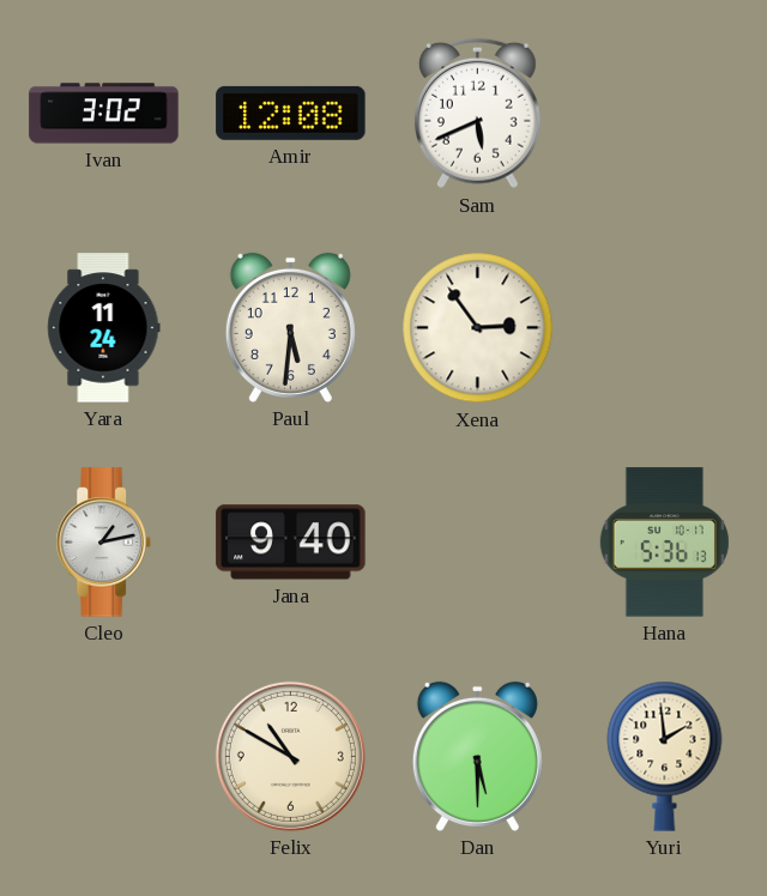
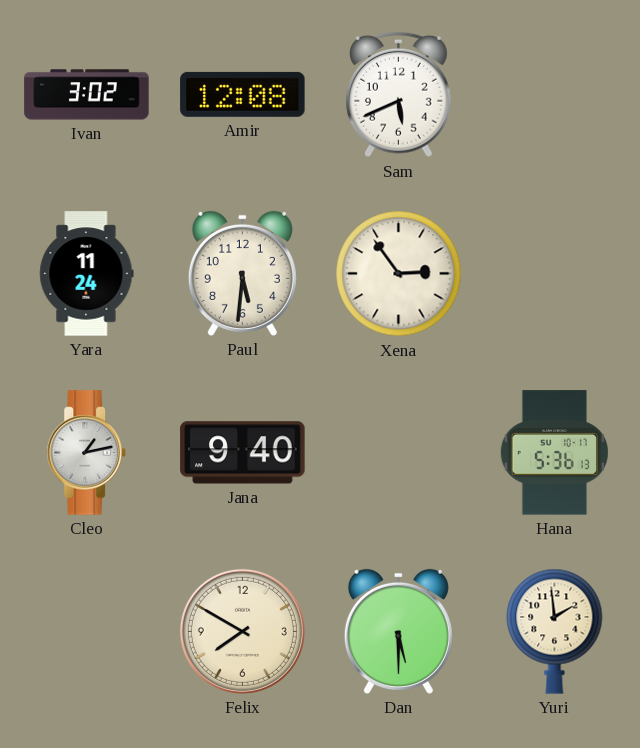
Felix: 10:50 -> 7:50
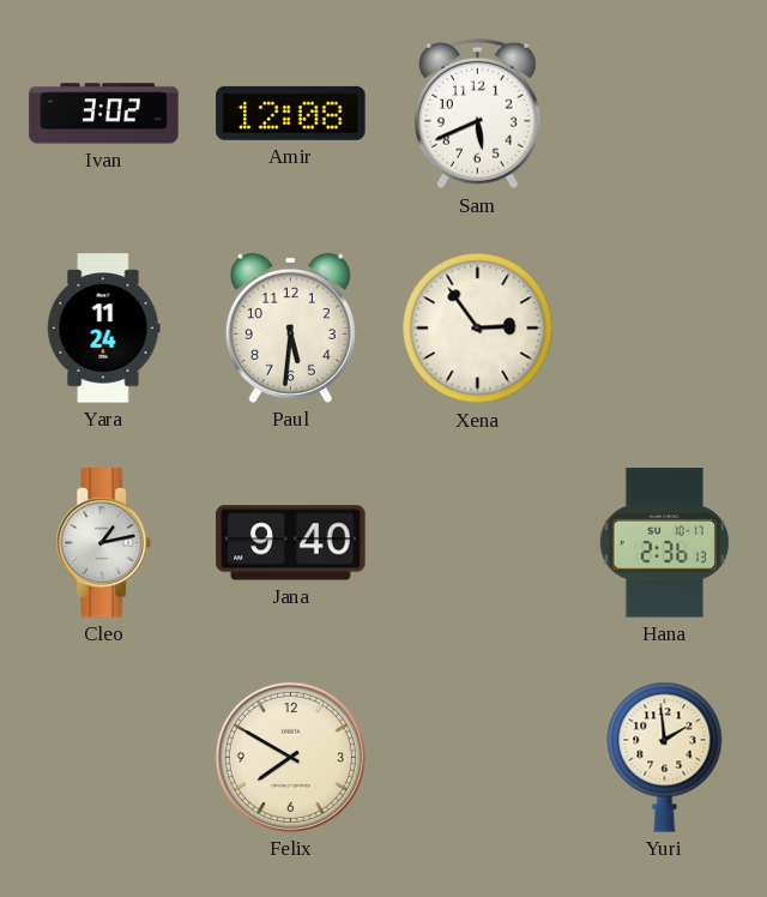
Hana: 5:36 -> 2:36
Dan: 5:30 -> none
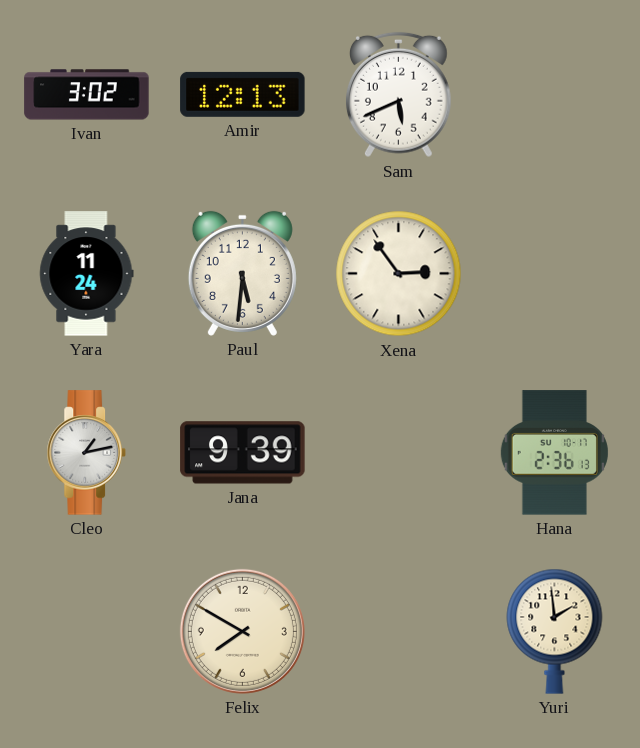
Amir: 12:08 -> 12:13
Jana: 9:40 -> 9:39
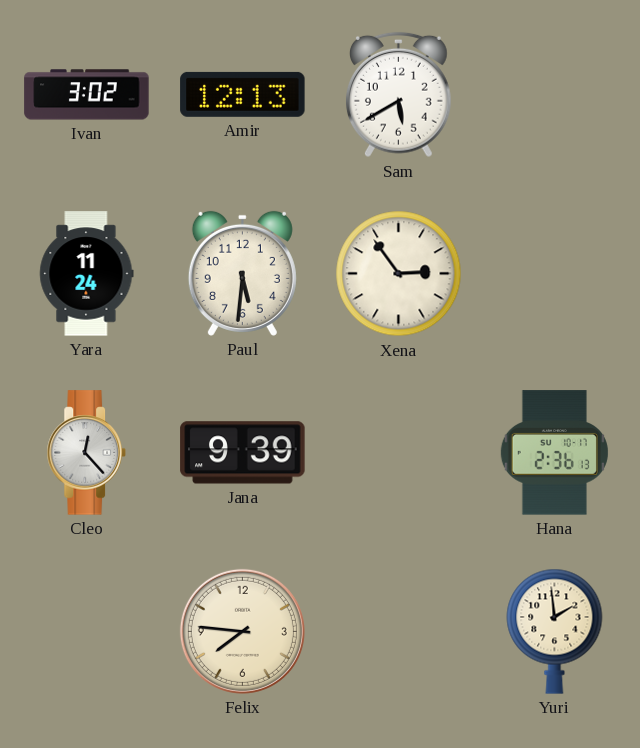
Sam: 5:41 -> 5:40
Cleo: 1:13 -> 12:23
Felix: 7:50 -> 7:46
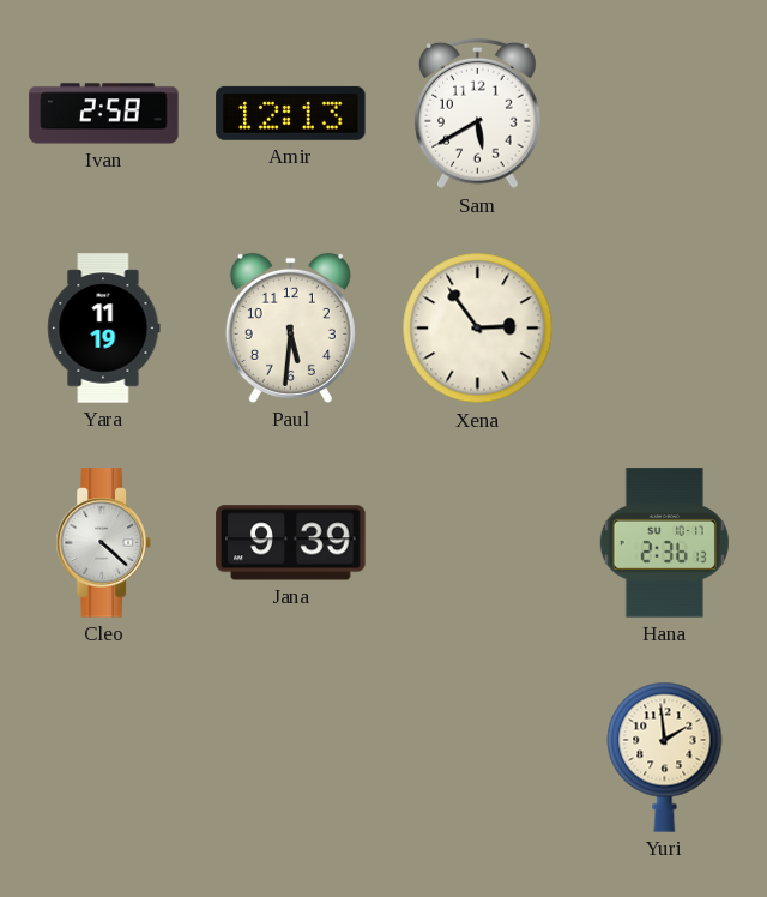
Ivan: 3:02 -> 2:58
Yara: 11:24 -> 11:19
Cleo: 12:23 -> 4:22
Felix: 7:46 -> none
